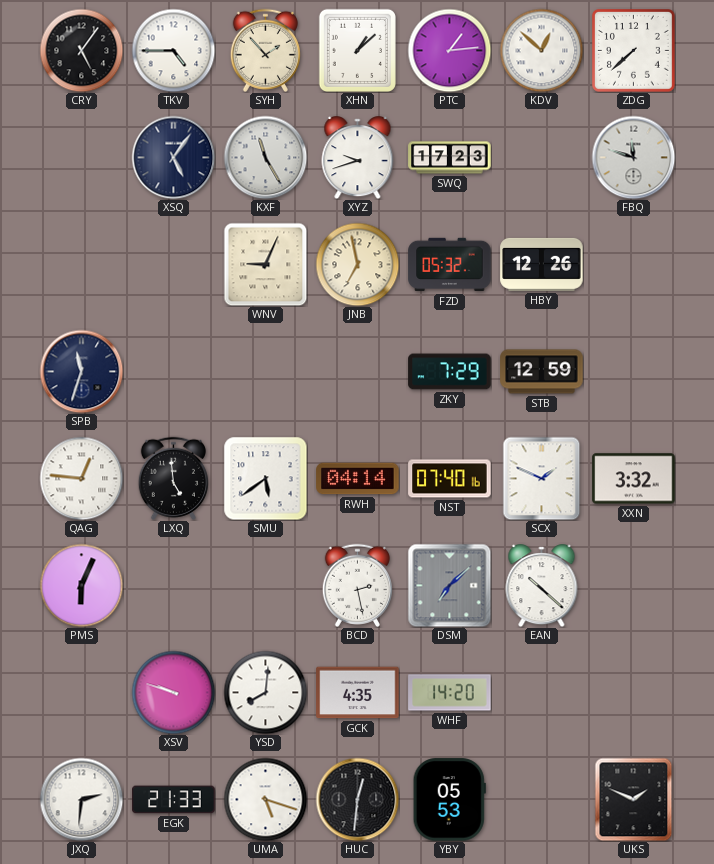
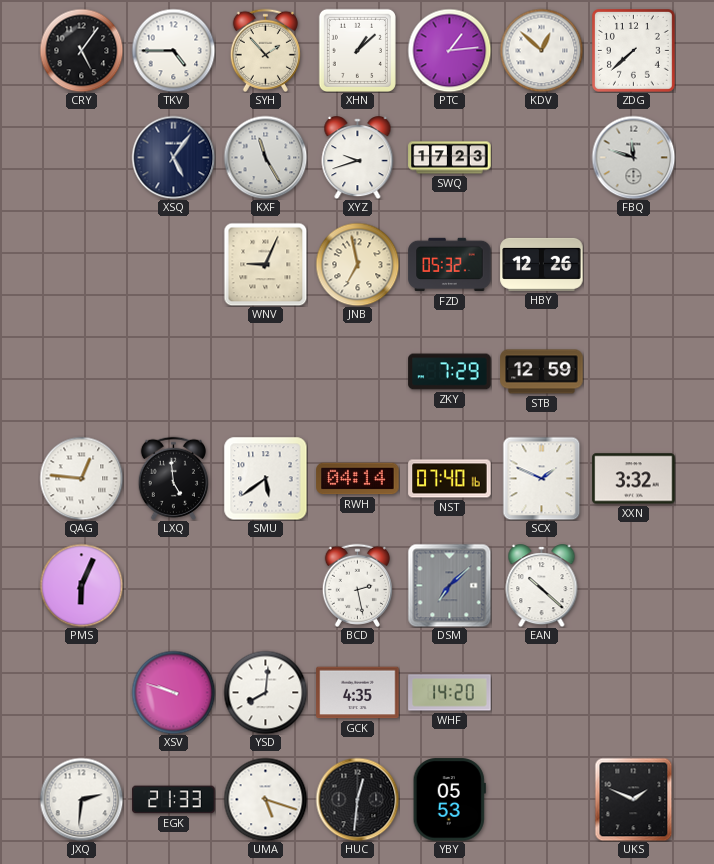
SPB: 11:33 -> none
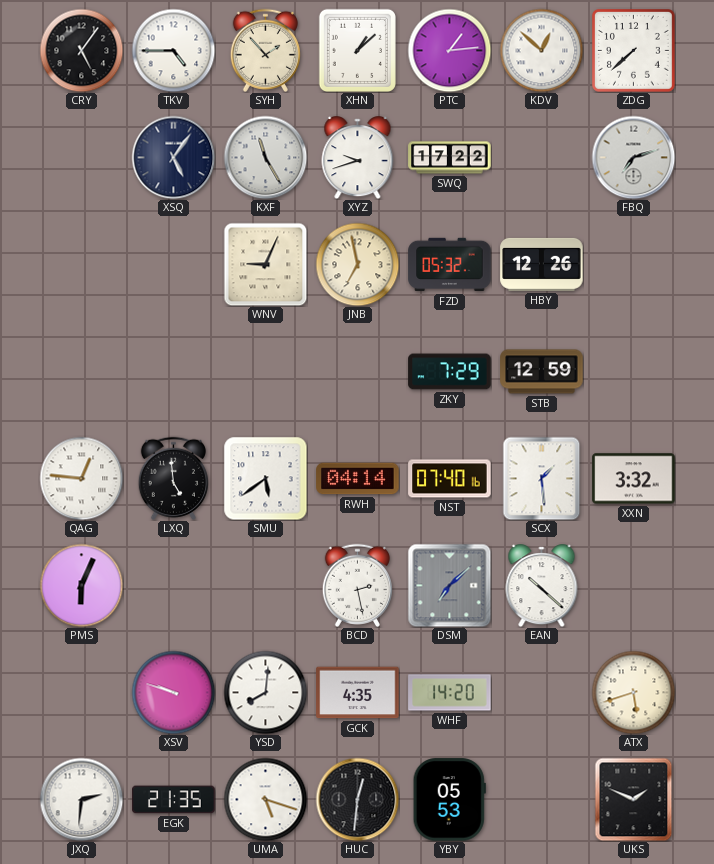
SWQ: 17:23 -> 17:22
FBQ: 11:48 -> 7:12
SCX: 1:49 -> 1:29
ATX: none -> 5:42
EGK: 21:33 -> 21:35
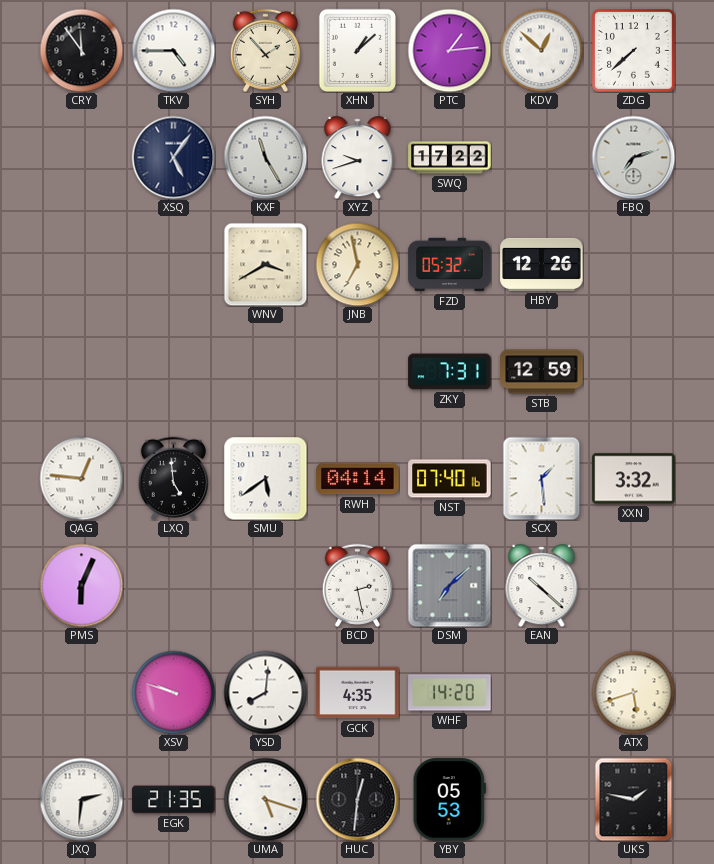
CRY: 5:06 -> 11:54
WNV: 9:04 -> 3:40
ZKY: 7:29 -> 7:31
UKS: 1:49 -> 1:47
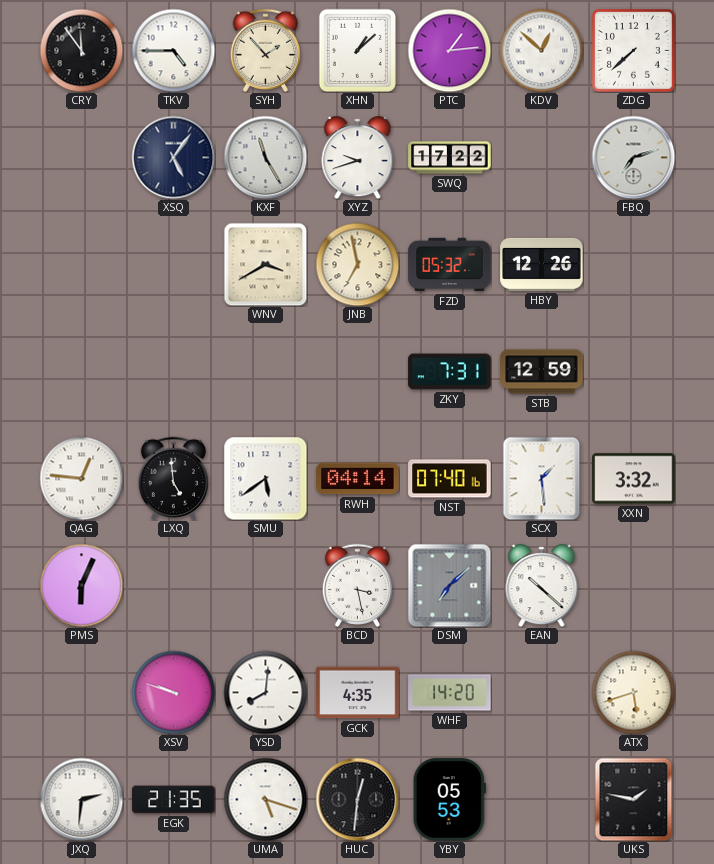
BCD: 2:28 -> 3:28
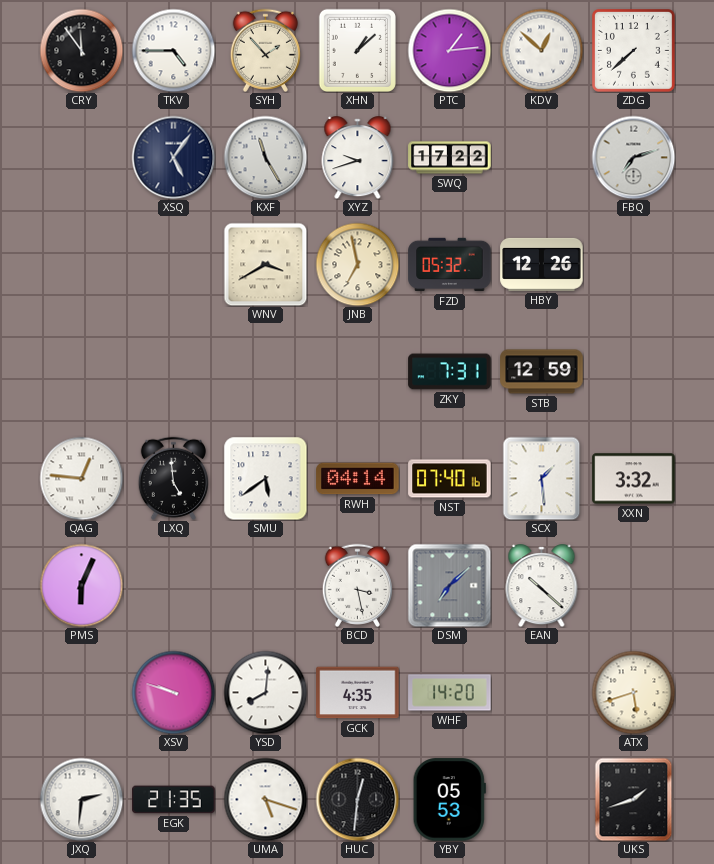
UKS: 1:47 -> 1:42
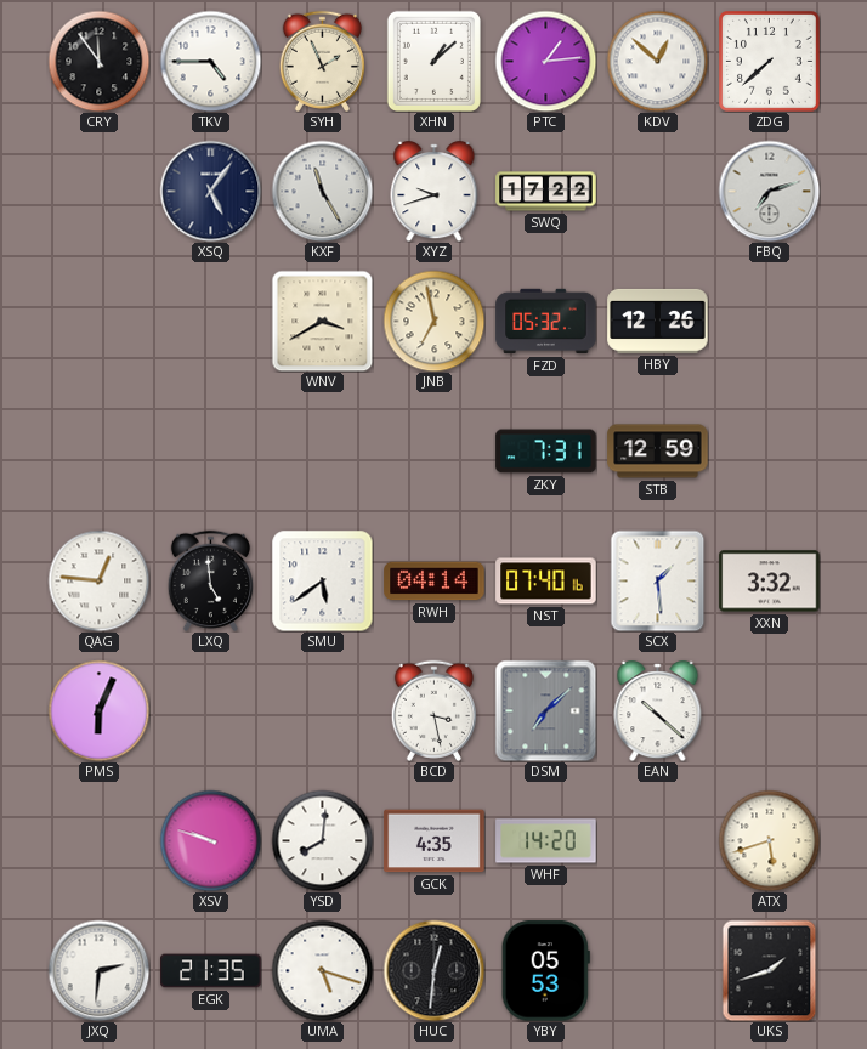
SYH: 1:53 -> 1:56
